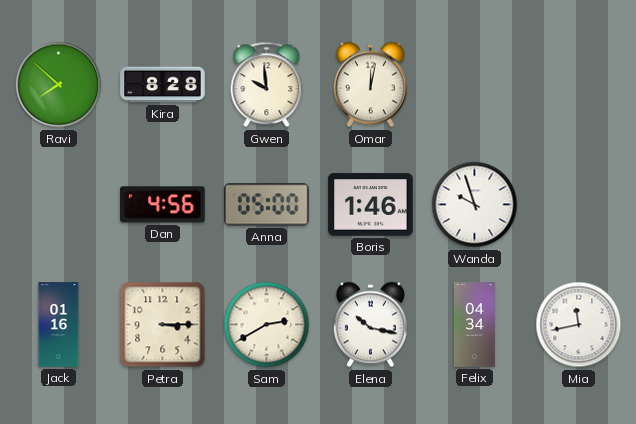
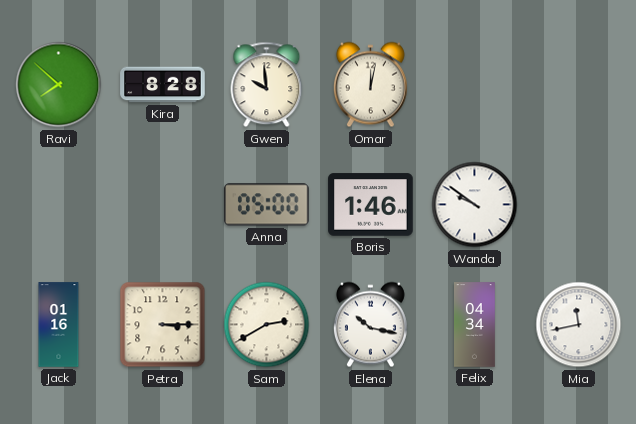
Dan: 4:56 -> none
Wanda: 9:57 -> 9:51
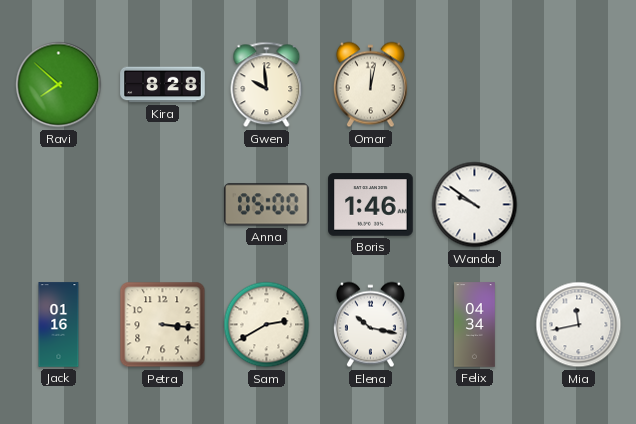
Petra: 3:15 -> 3:16
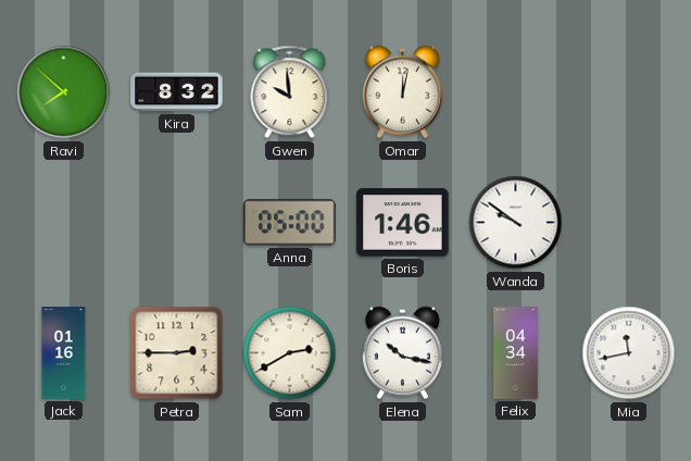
Kira: 8:28 -> 8:32
Petra: 3:16 -> 2:45
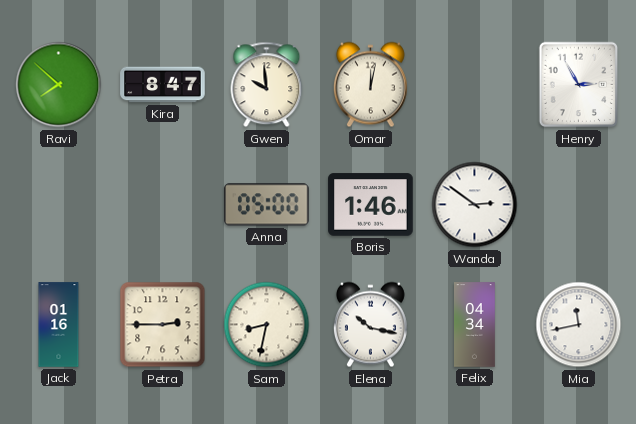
Kira: 8:32 -> 8:47
Henry: none -> 2:55
Wanda: 9:51 -> 2:51
Sam: 2:40 -> 8:32
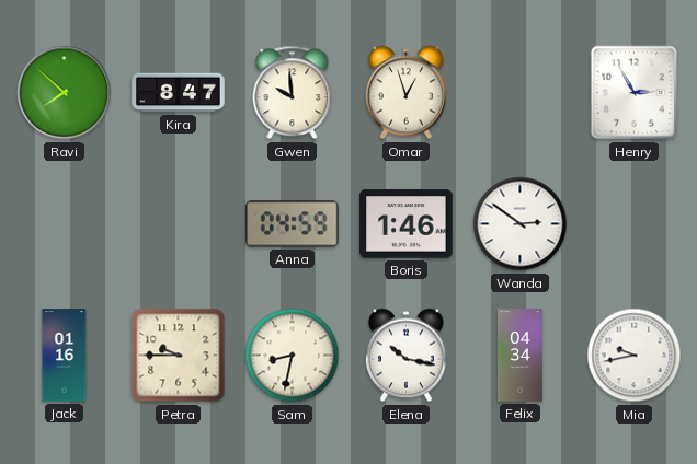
Omar: 12:02 -> 12:57
Anna: 05:00 -> 04:59
Petra: 2:45 -> 9:45
Mia: 11:43 -> 9:43
